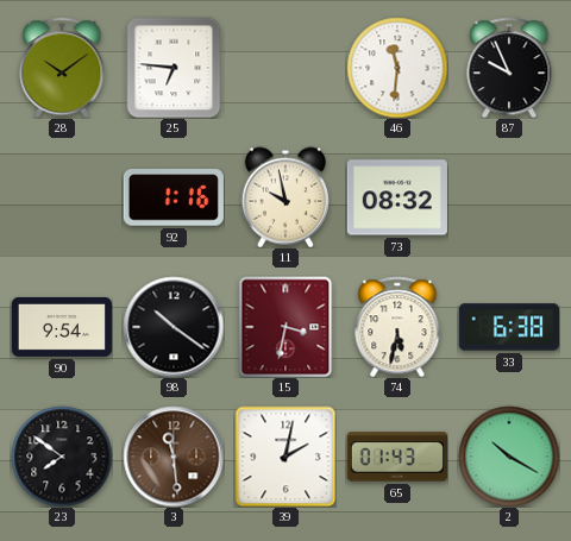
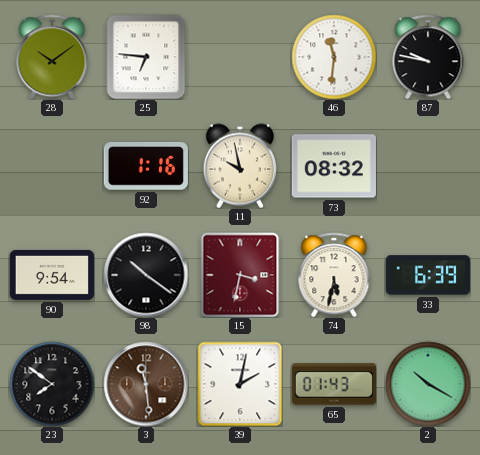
87: 9:56 -> 9:47
33: 6:38 -> 6:39
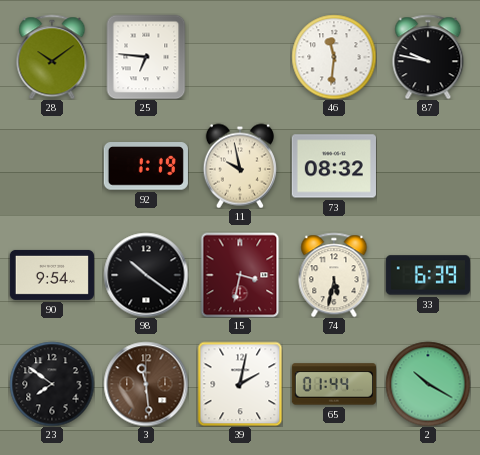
92: 1:16 -> 1:19
65: 01:43 -> 01:44
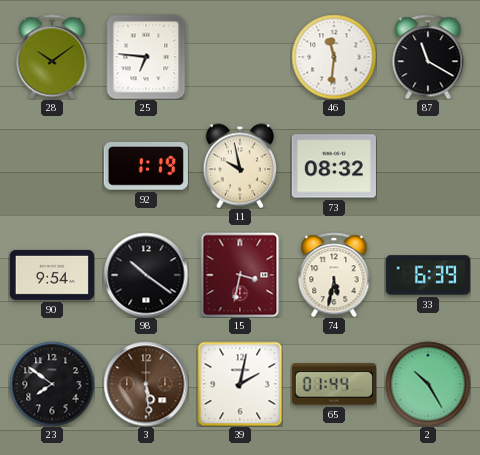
87: 9:47 -> 11:20
3: 11:29 -> 5:29
2: 10:20 -> 10:25
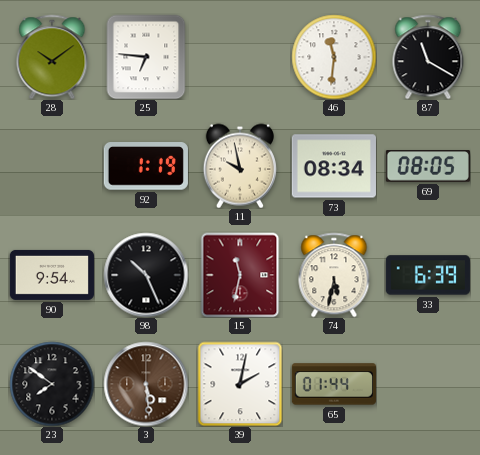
73: 08:32 -> 08:34
69: none -> 08:05
98: 10:21 -> 10:26
15: 3:32 -> 11:32
2: 10:25 -> none
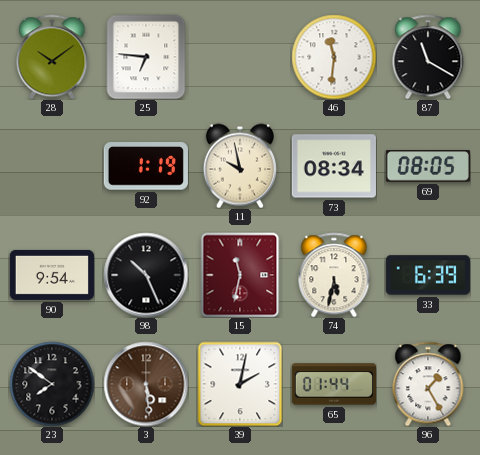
96: none -> 1:25
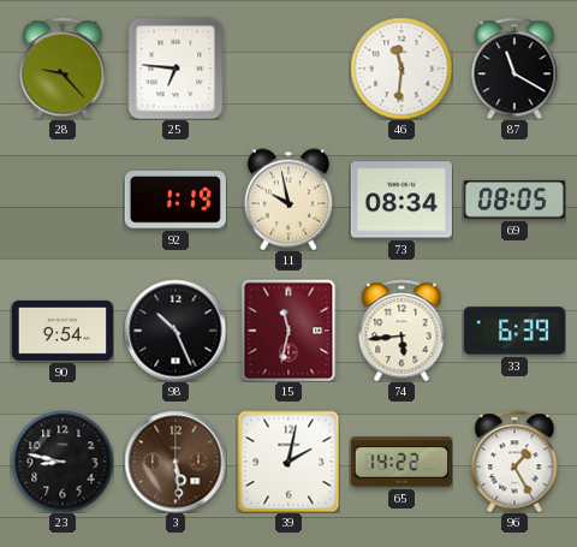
28: 10:09 -> 9:23
74: 5:32 -> 5:44
23: 7:51 -> 8:47
65: 01:44 -> 14:22
